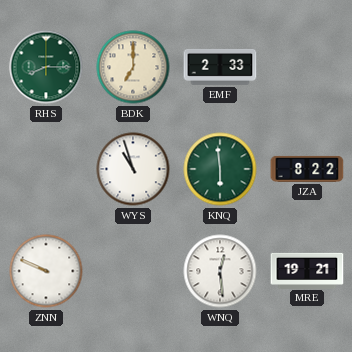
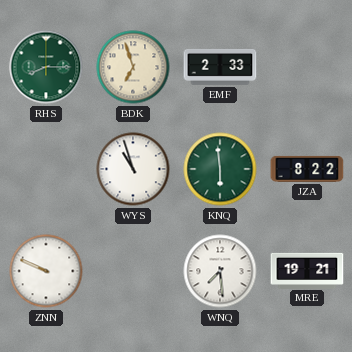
BDK: 7:00 -> 6:57
WNQ: 12:29 -> 7:29
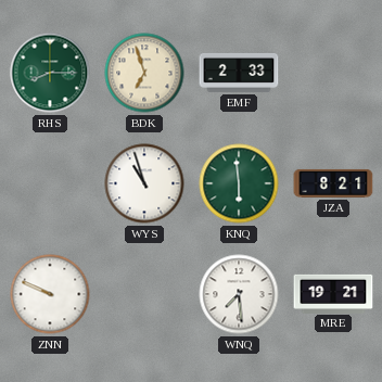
JZA: 8:22 -> 8:21
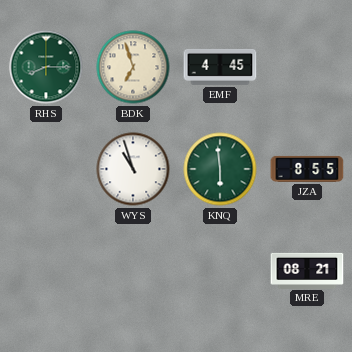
EMF: 2:33 -> 4:45
JZA: 8:21 -> 8:55
ZNN: 9:49 -> none
WNQ: 7:29 -> none
MRE: 19:21 -> 08:21
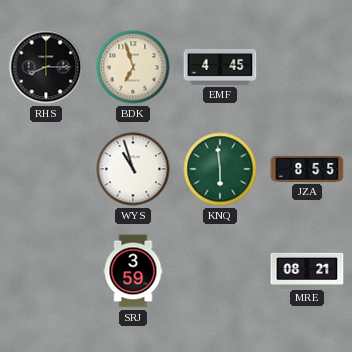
RHS dial: green -> black
SRJ: none -> 3:59
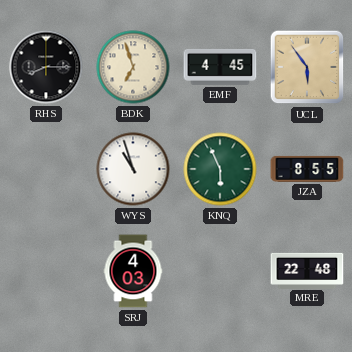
UCL: none -> 5:54
KNQ: 5:59 -> 5:56
SRJ: 3:59 -> 4:03
MRE: 08:21 -> 22:48
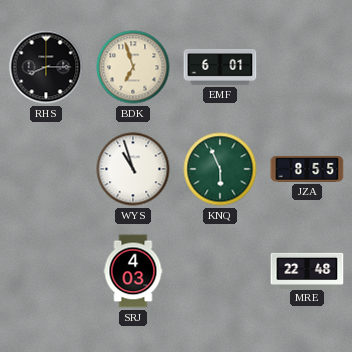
EMF: 4:45 -> 6:01
UCL: 5:54 -> none
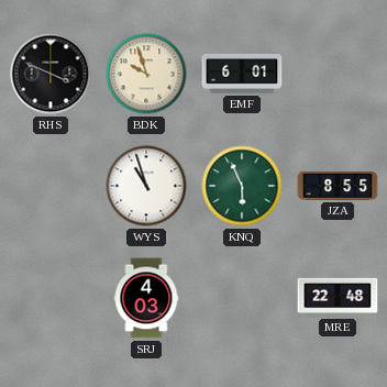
RHS: 8:15 -> 3:49
BDK: 6:57 -> 9:57
